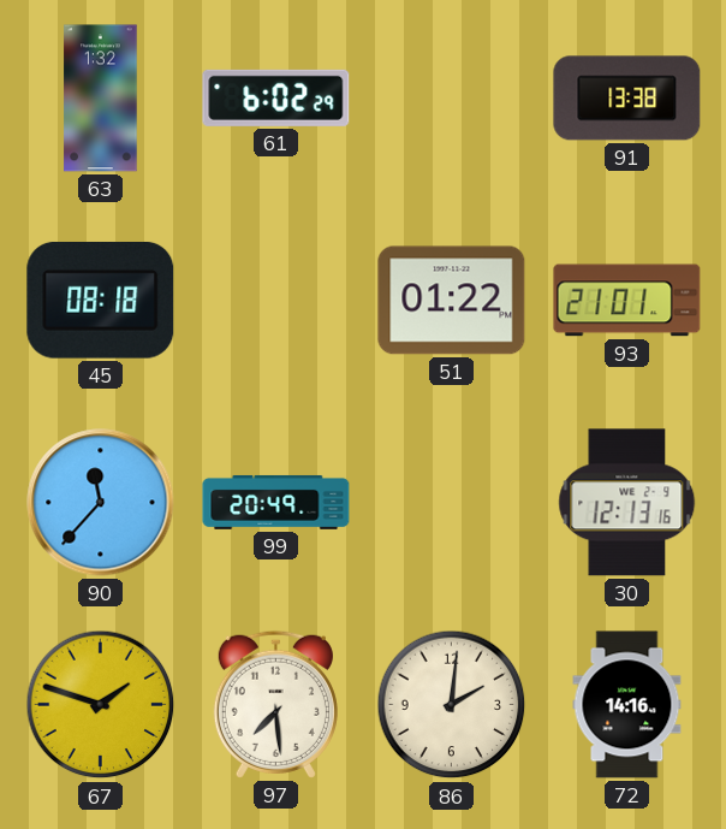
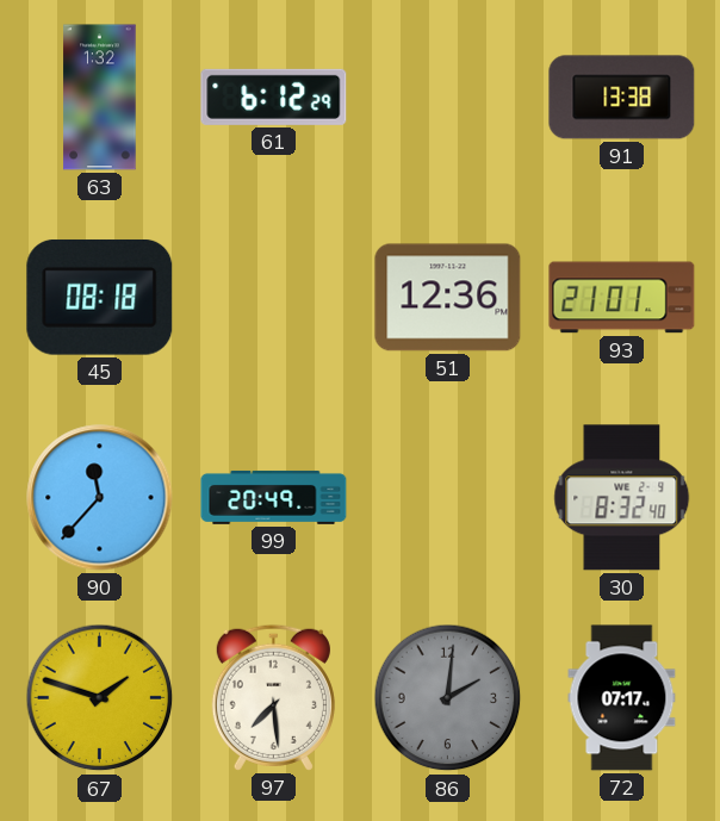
61: 6:02 -> 6:12
51: 01:22 -> 12:36
30: 12:13 -> 8:32
86 dial: cream -> grey
72: 14:16 -> 07:17
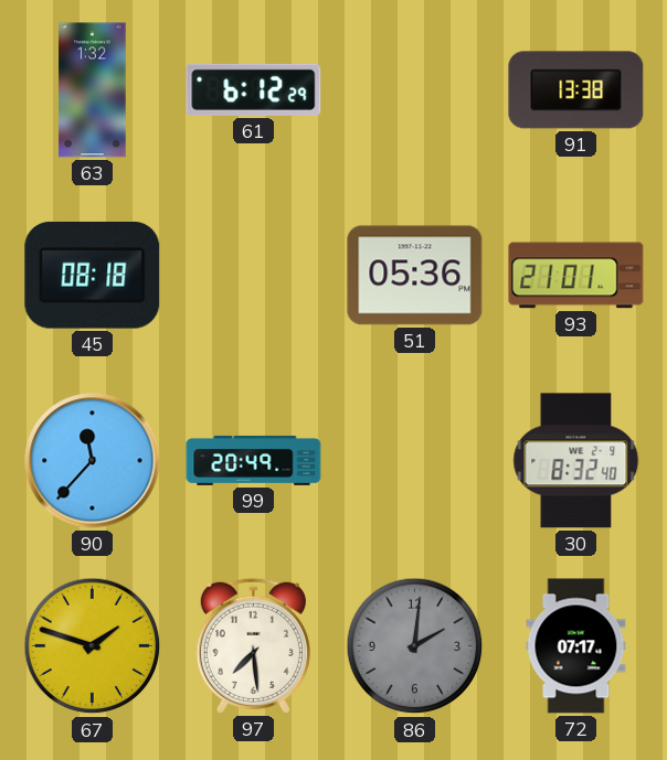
51: 12:36 -> 05:36
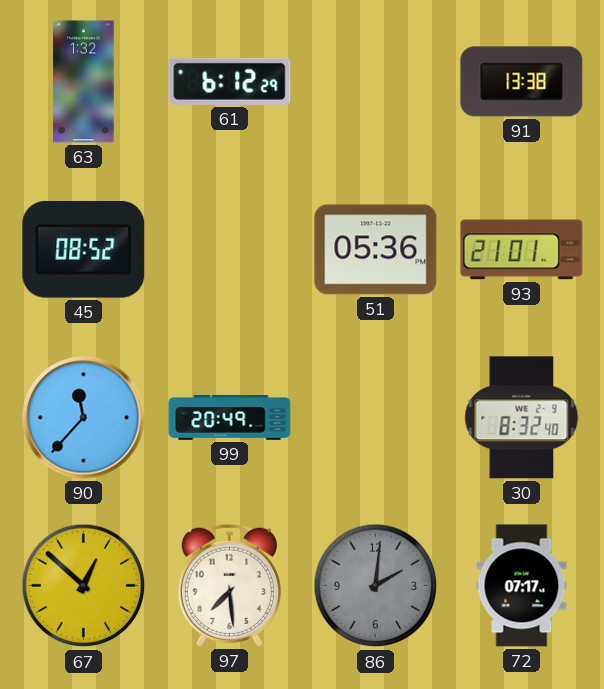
45: 08:18 -> 08:52
67: 1:48 -> 12:52
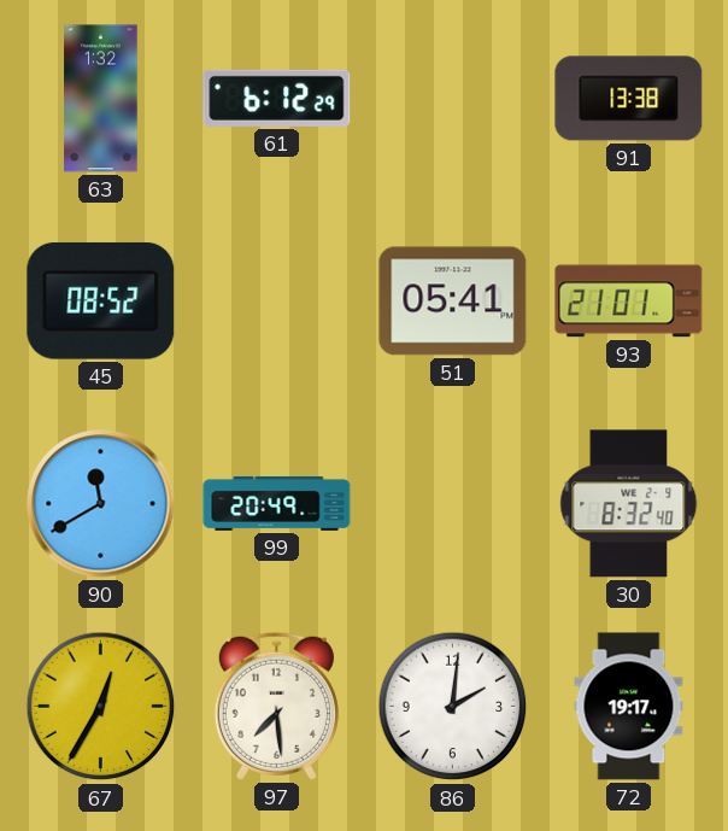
51: 05:36 -> 05:41
90: 11:37 -> 11:40
67: 12:52 -> 12:35
86 dial: grey -> white
72: 07:17 -> 19:17
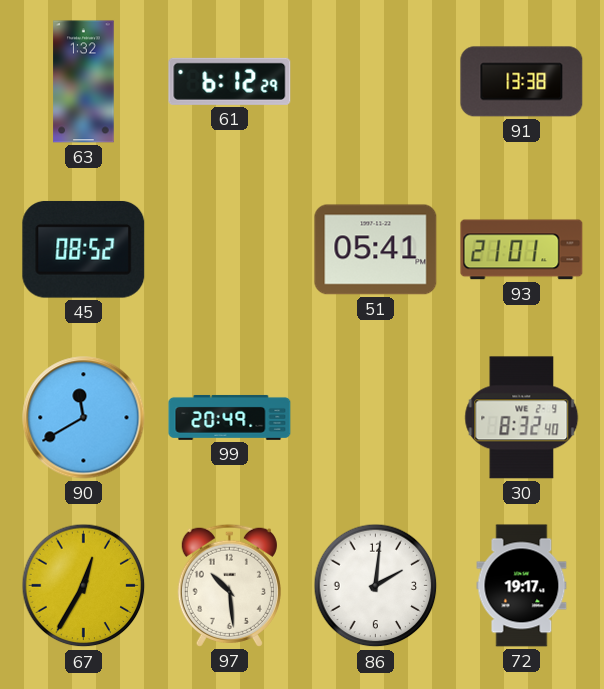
97: 7:29 -> 10:29
